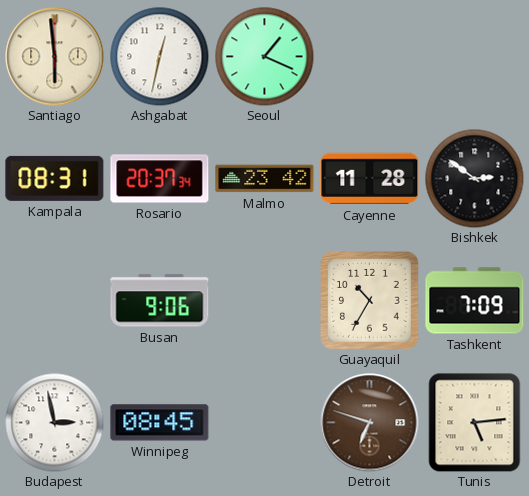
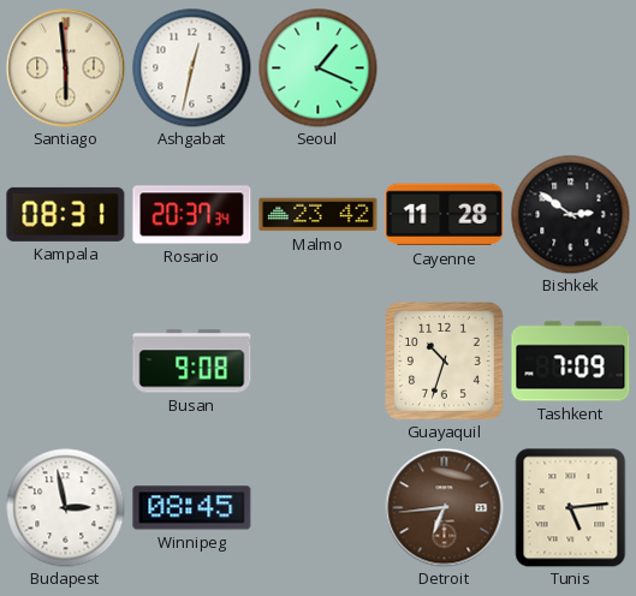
Busan: 9:06 -> 9:08
Guayaquil: 10:35 -> 10:33
Detroit: 6:48 -> 6:44
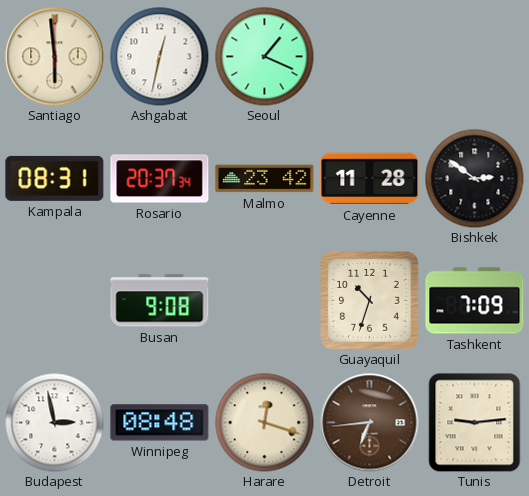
Winnipeg: 08:45 -> 08:48
Harare: none -> 12:18
Tunis: 5:14 -> 9:14
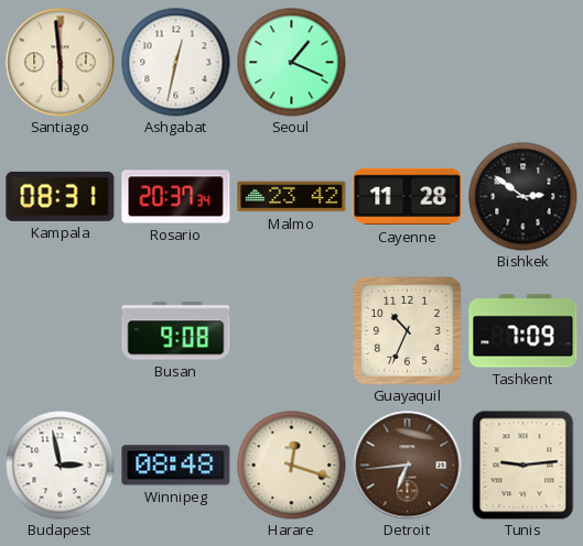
Guayaquil: 10:33 -> 10:34
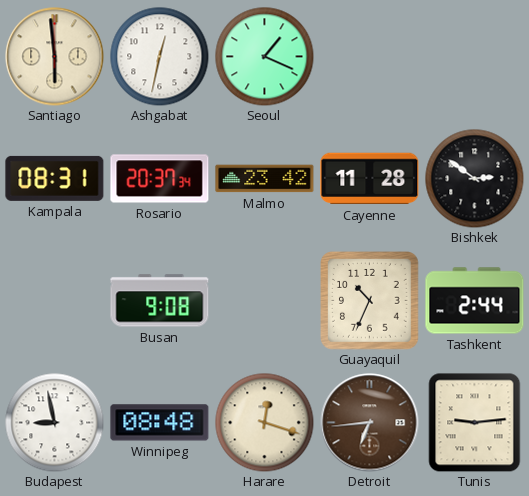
Tashkent: 7:09 -> 2:44
Budapest: 2:58 -> 8:58
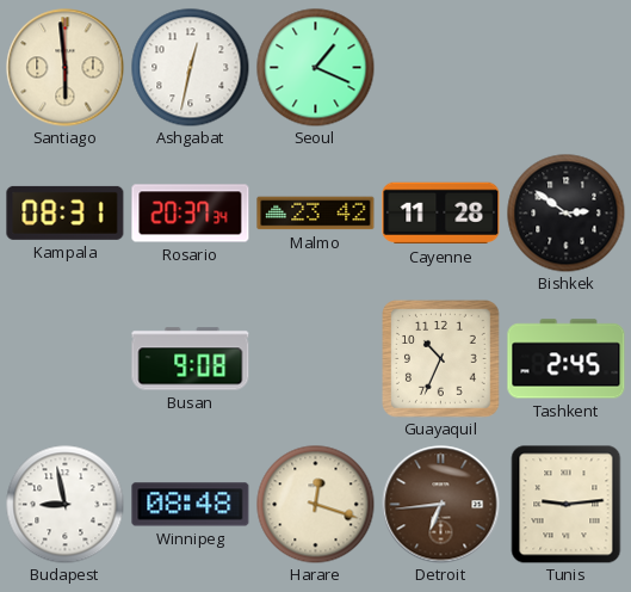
Tashkent: 2:44 -> 2:45
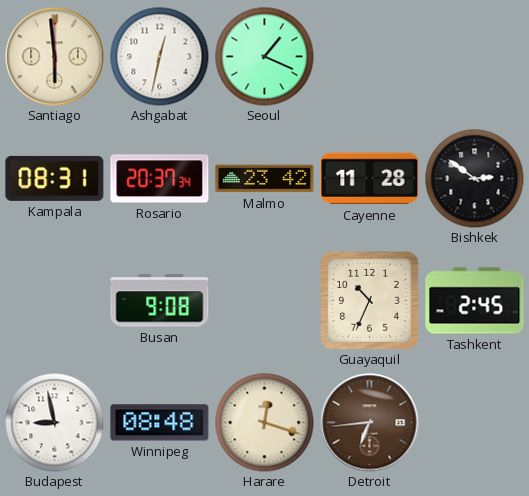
Tunis: 9:14 -> none
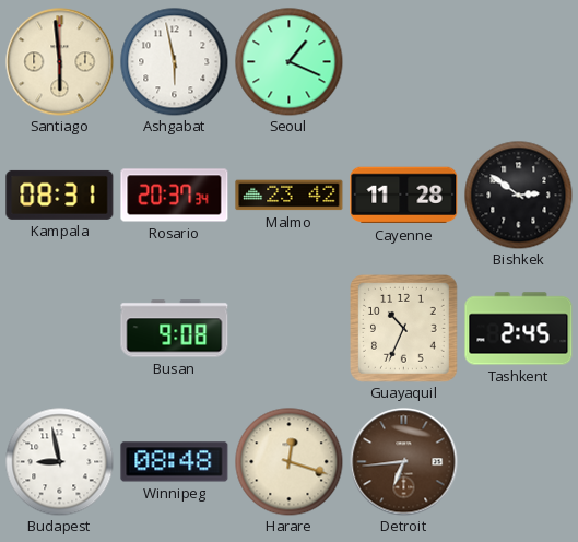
Ashgabat: 12:32 -> 5:58
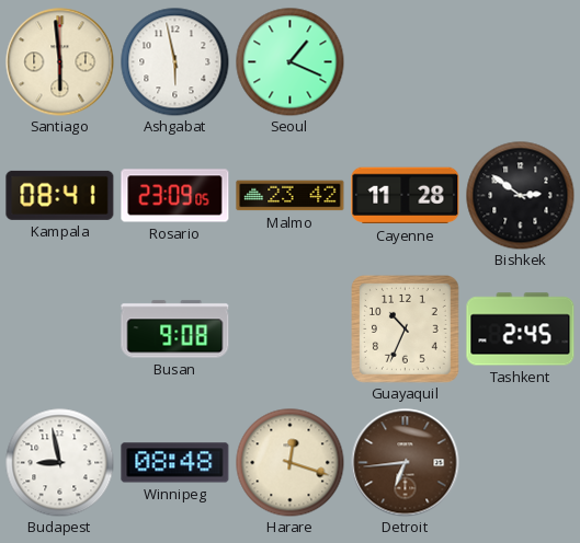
Kampala: 08:31 -> 08:41
Rosario: 20:37 -> 23:09
